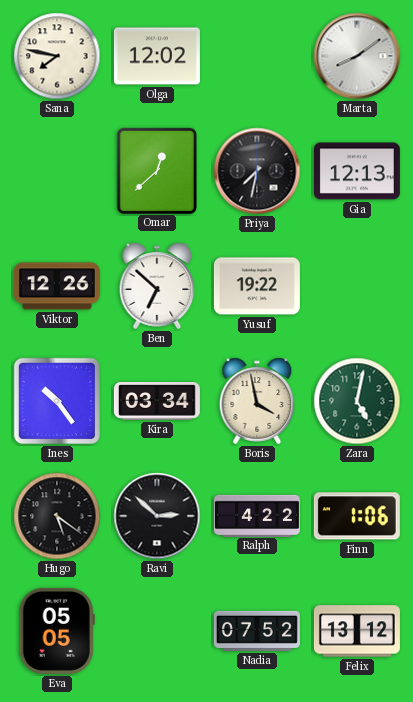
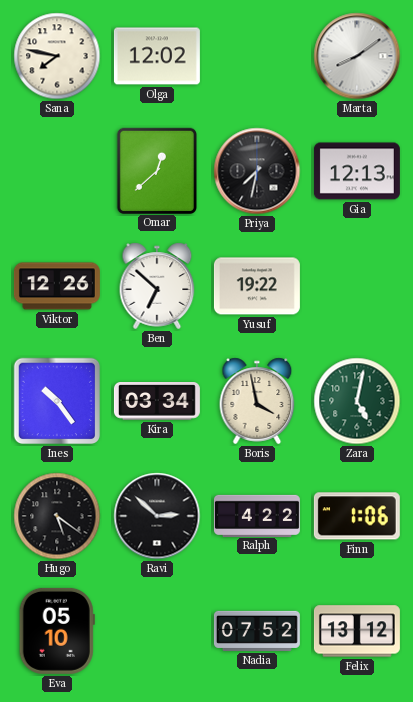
Eva: 05:05 -> 05:10
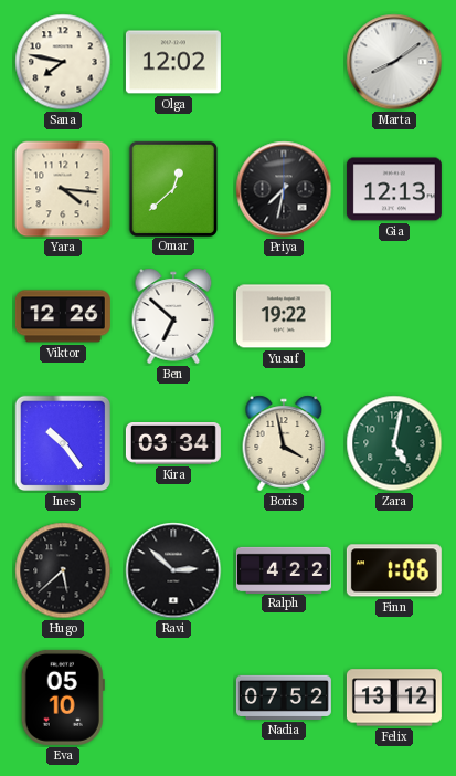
Yara: none -> 4:16
Hugo: 5:21 -> 5:38
